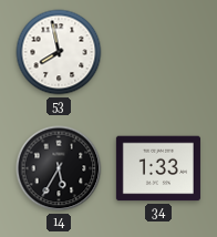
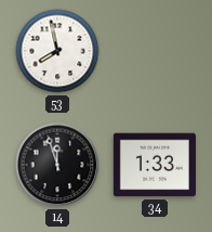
14: 5:35 -> 11:57
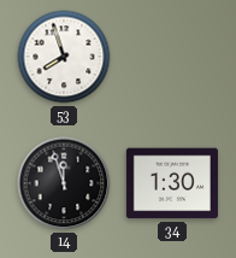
53: 7:58 -> 7:57
34: 1:33 -> 1:30
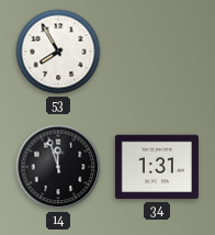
53: 7:57 -> 7:55
34: 1:30 -> 1:31
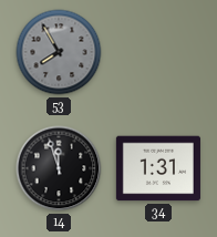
53 dial: white -> grey
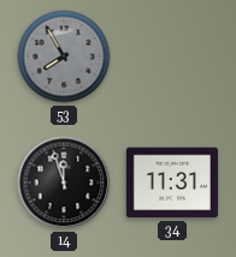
34: 1:31 -> 11:31
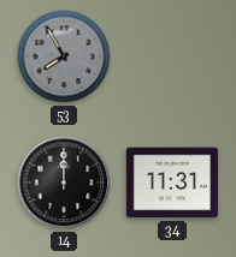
14: 11:57 -> 12:00
